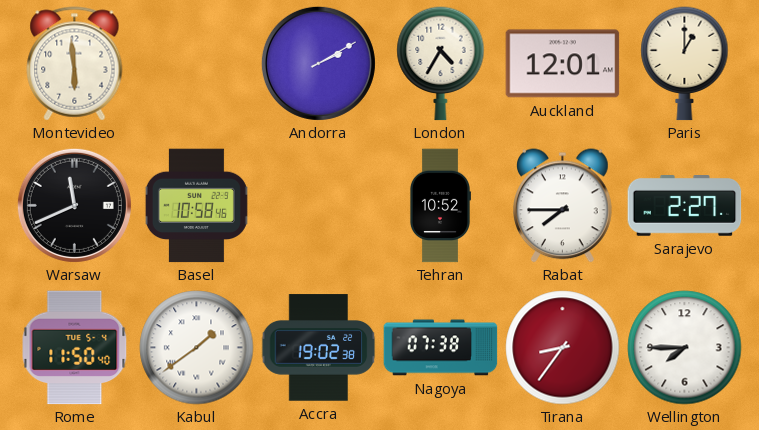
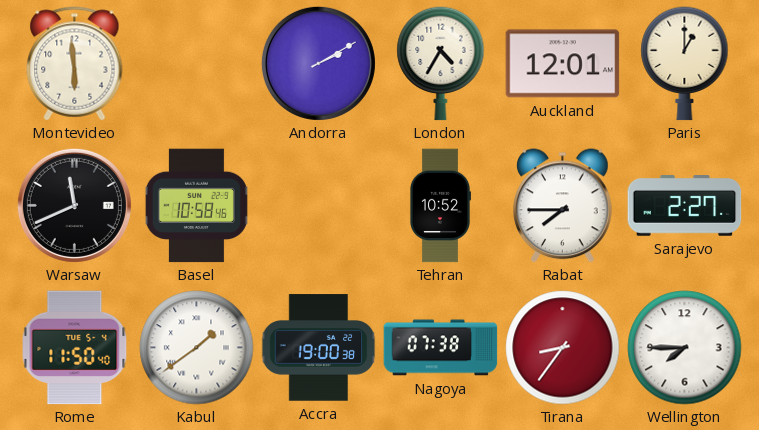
Accra: 19:02 -> 19:00
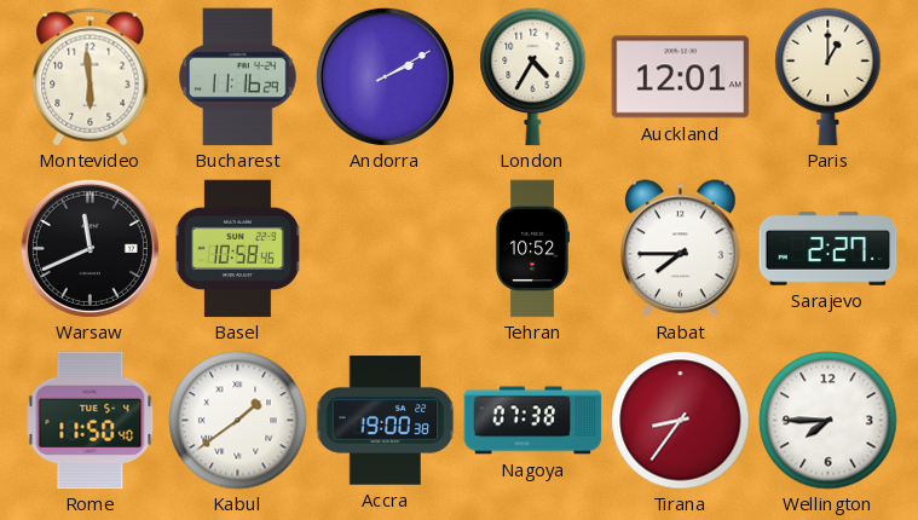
Bucharest: none -> 11:16
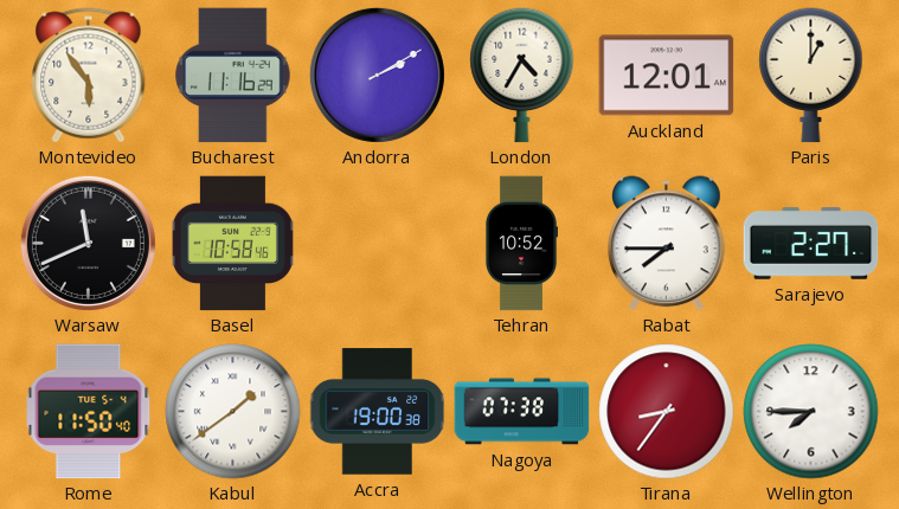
Montevideo: 5:59 -> 5:54
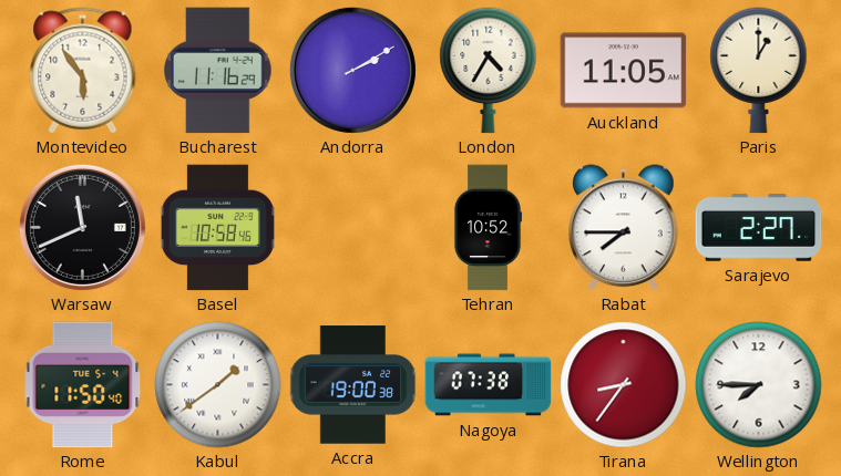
Auckland: 12:01 -> 11:05
